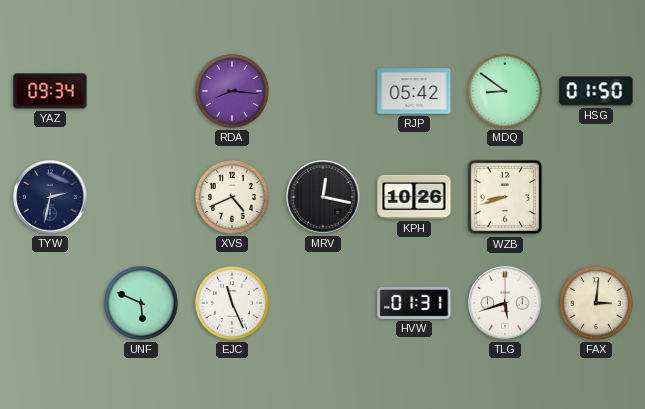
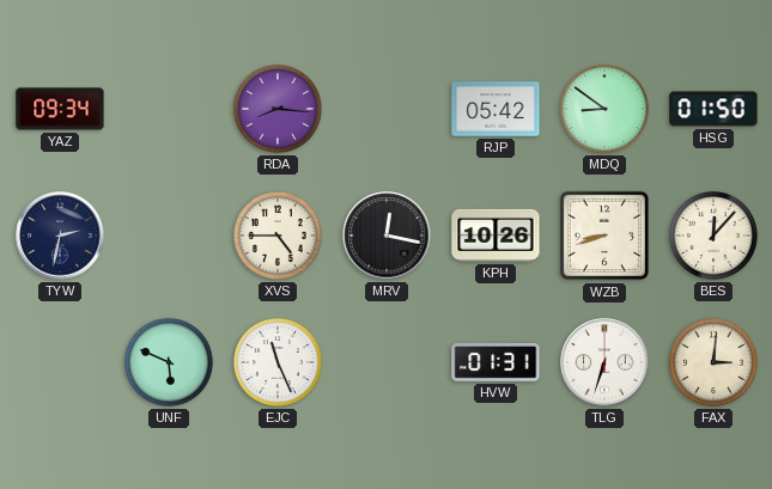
XVS: 4:41 -> 4:45
BES: none -> 12:07
TLG: 5:42 -> 6:33
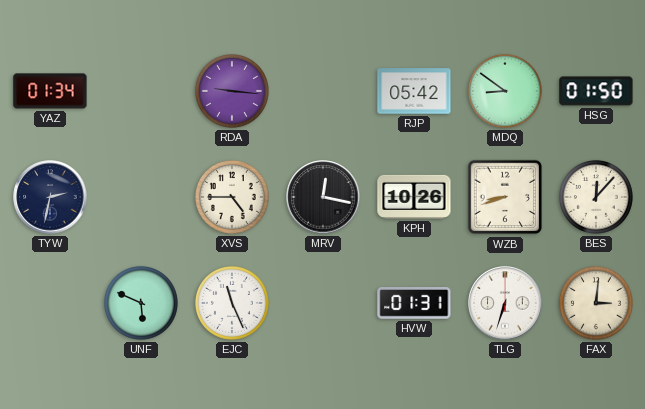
YAZ: 09:34 -> 01:34
RDA: 8:16 -> 9:16
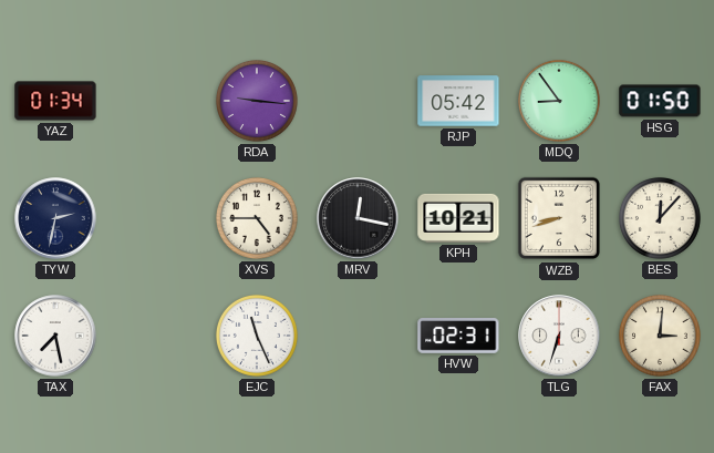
MDQ: 8:51 -> 8:54
KPH: 10:26 -> 10:21
TAX: none -> 7:28
UNF: 5:49 -> none
HVW: 01:31 -> 02:31
